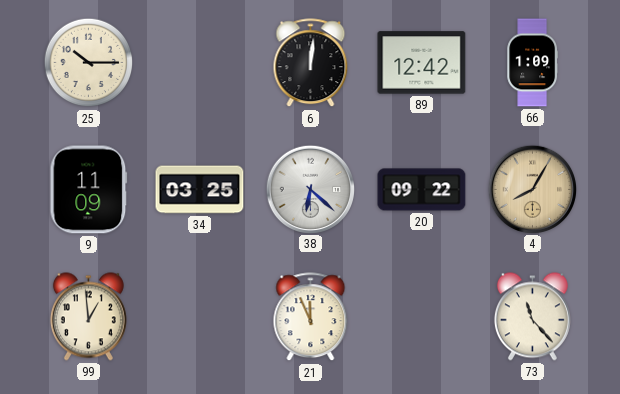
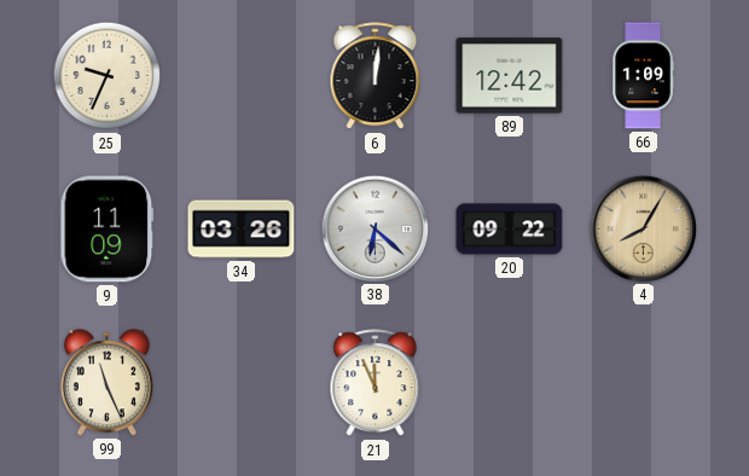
25: 10:15 -> 9:34
34: 03:25 -> 03:26
99: 12:59 -> 11:26
73: 11:23 -> none
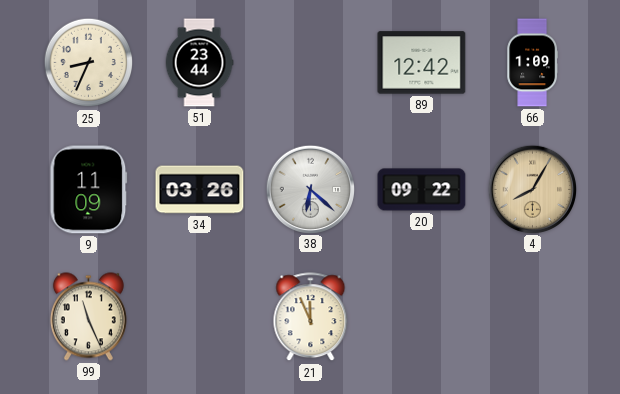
25: 9:34 -> 8:34
51: none -> 23:44
6: 12:01 -> none
